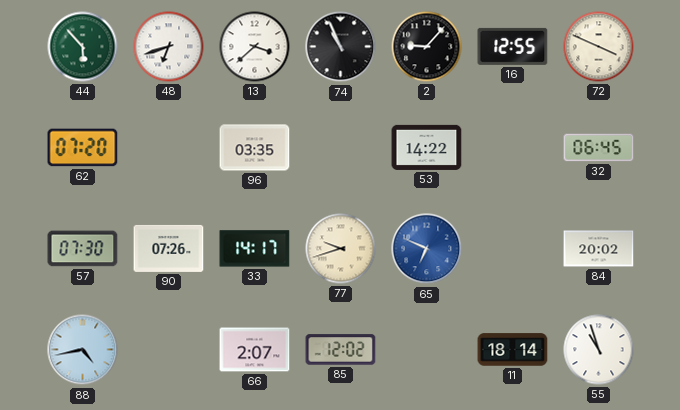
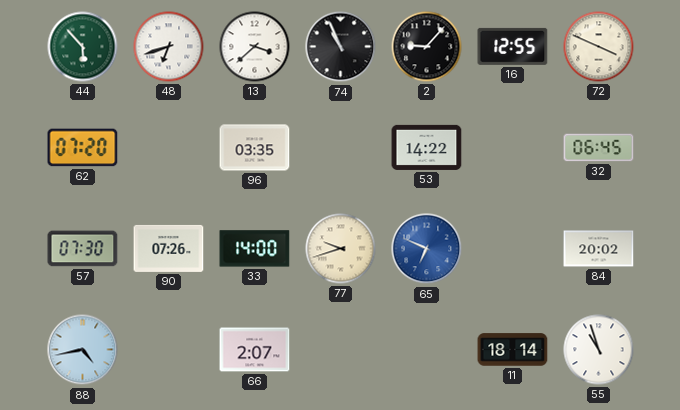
33: 14:17 -> 14:00
85: 12:02 -> none
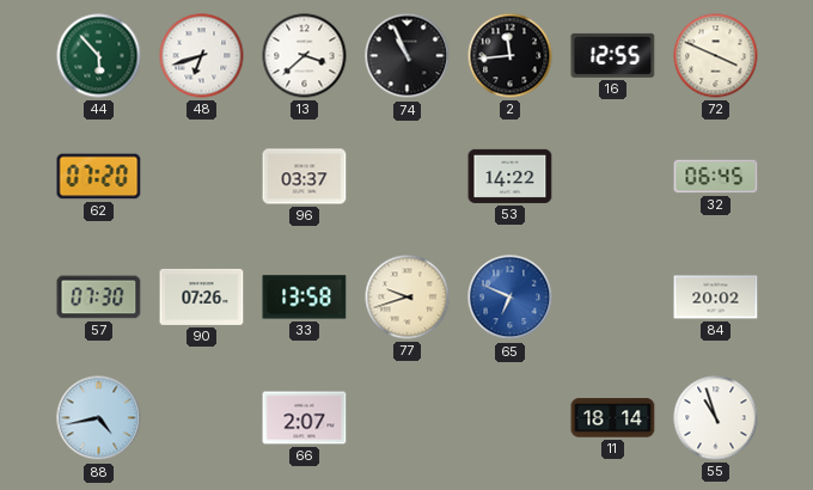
2: 9:07 -> 11:44
96: 03:35 -> 03:37
33: 14:00 -> 13:58
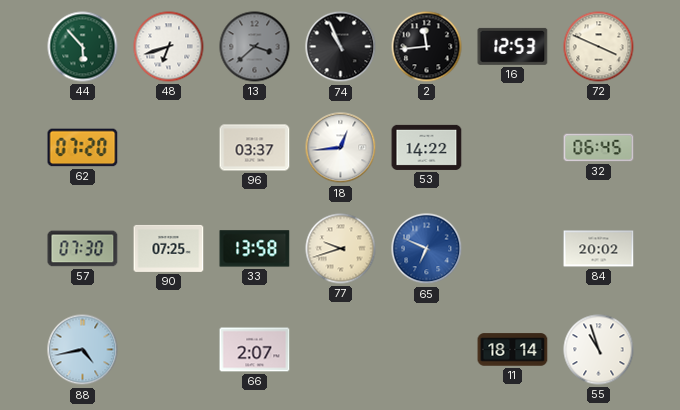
13 dial: white -> grey
16: 12:55 -> 12:53
18: none -> 12:44
90: 07:26 -> 07:25
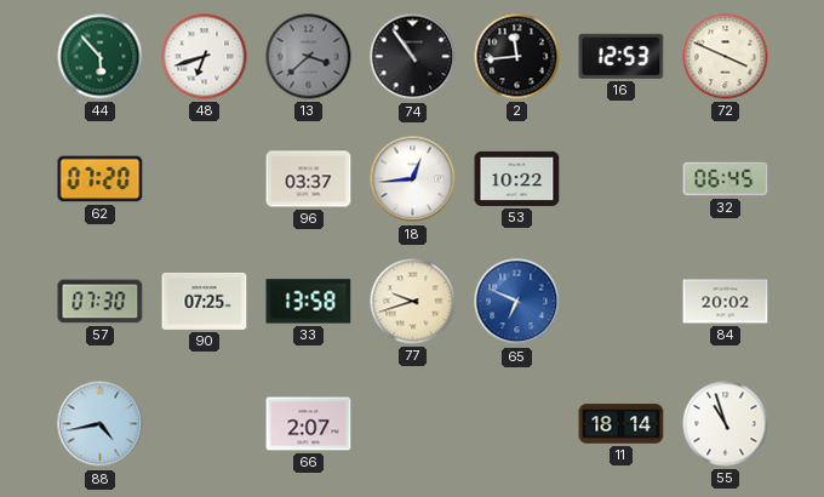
74: 10:56 -> 10:54
53: 14:22 -> 10:22
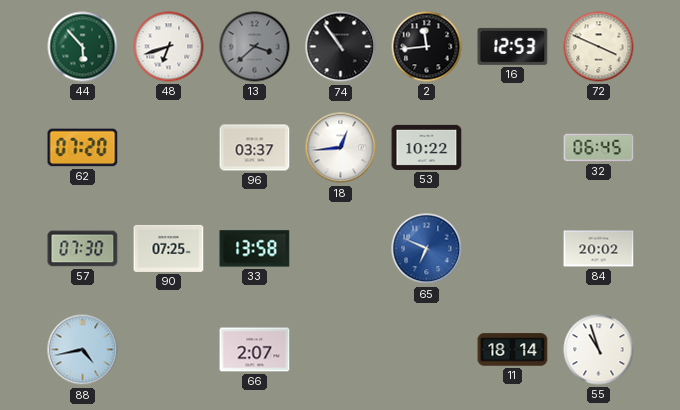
77: 9:42 -> none
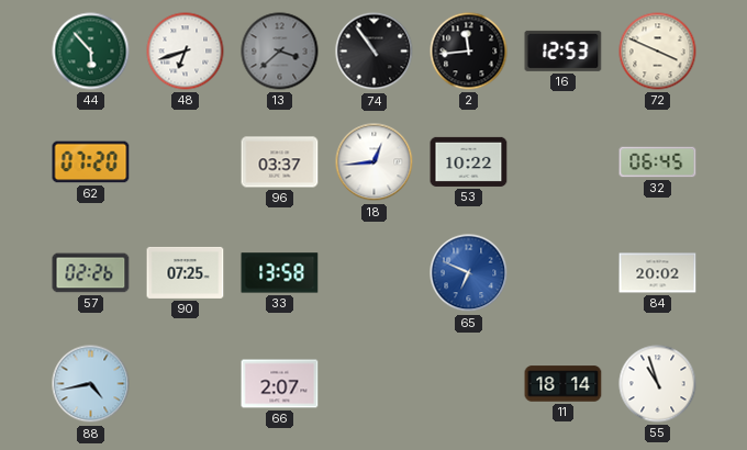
57: 07:30 -> 02:26
